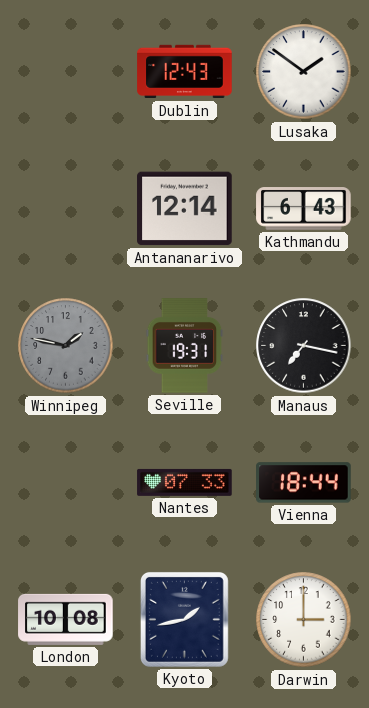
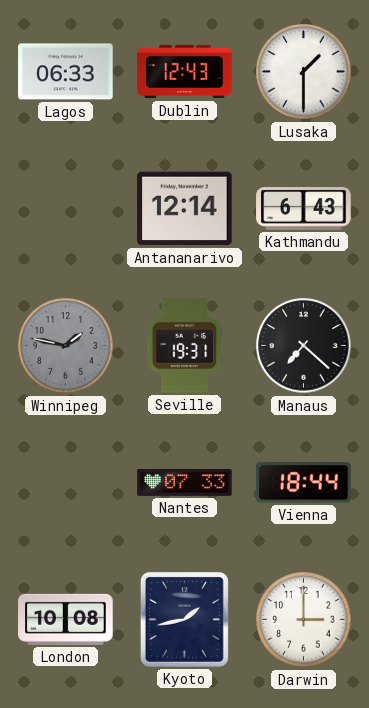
Lagos: none -> 06:33
Lusaka: 1:51 -> 1:30
Manaus: 7:17 -> 7:22
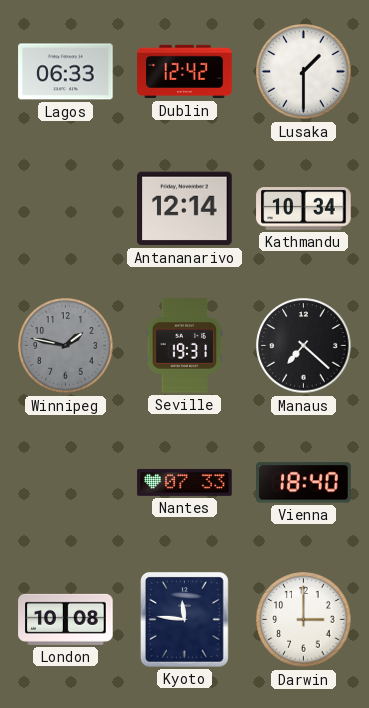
Dublin: 12:43 -> 12:42
Kathmandu: 6:43 -> 10:34
Vienna: 18:44 -> 18:40
Kyoto: 1:43 -> 11:46
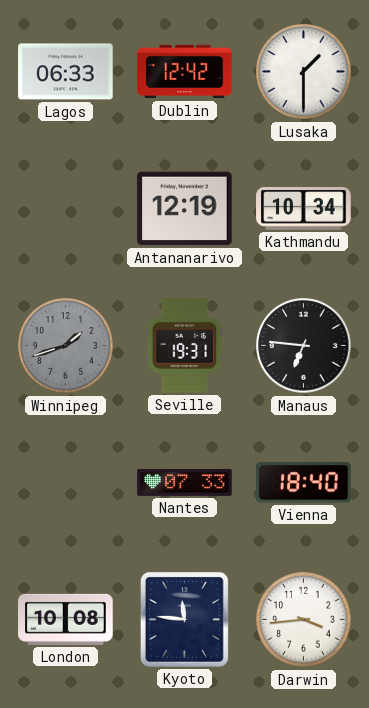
Antananarivo: 12:14 -> 12:19
Winnipeg: 1:47 -> 1:42
Manaus: 7:22 -> 6:46
Darwin: 3:00 -> 3:44
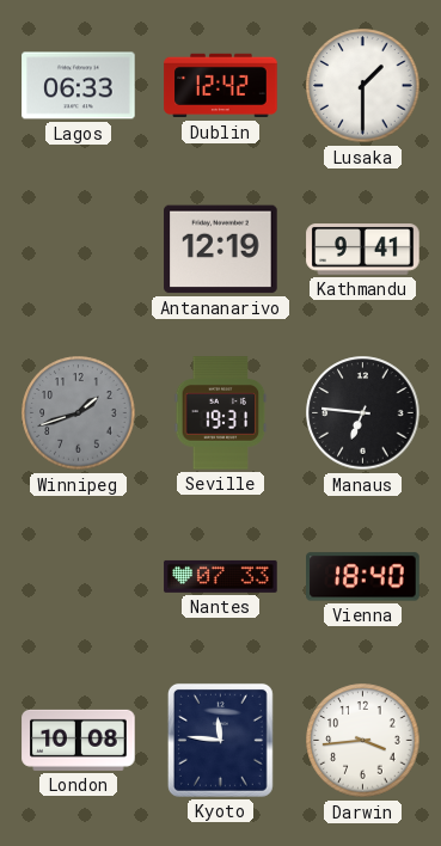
Kathmandu: 10:34 -> 9:41
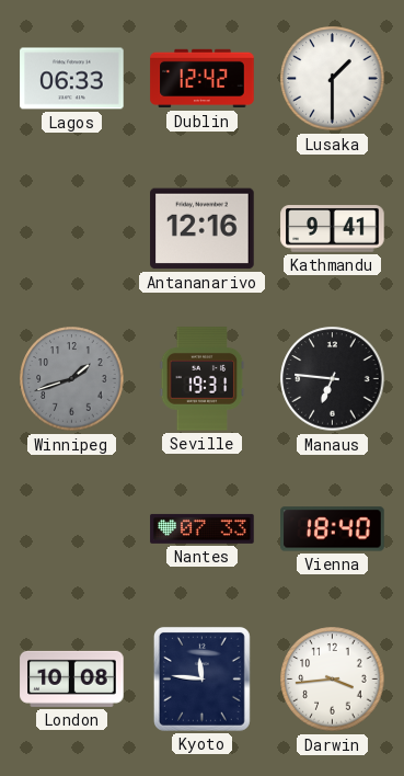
Antananarivo: 12:19 -> 12:16
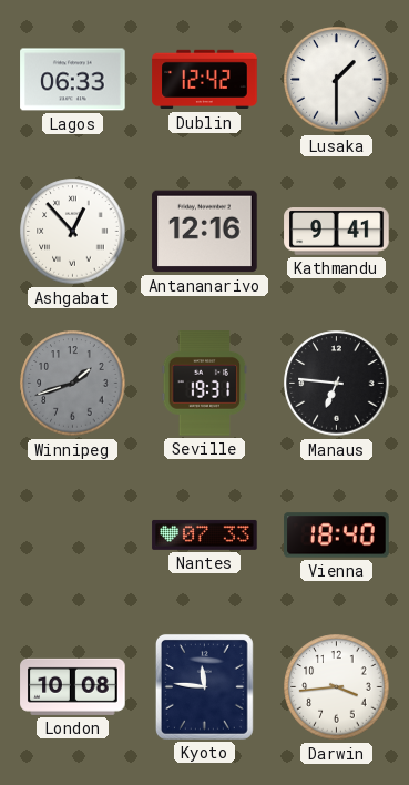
Ashgabat: none -> 12:53
